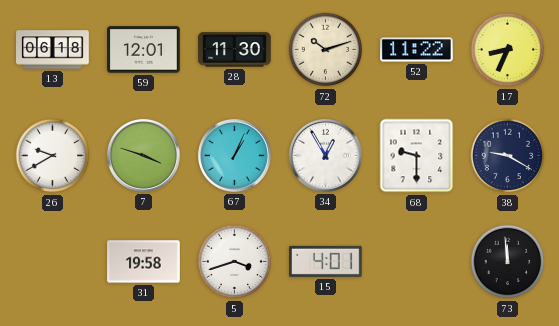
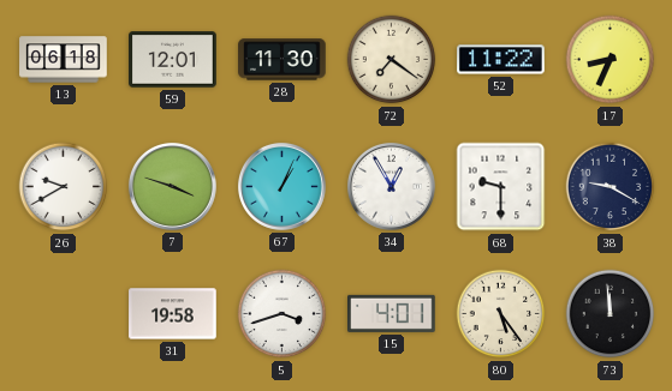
72: 10:12 -> 7:21
80: none -> 5:24
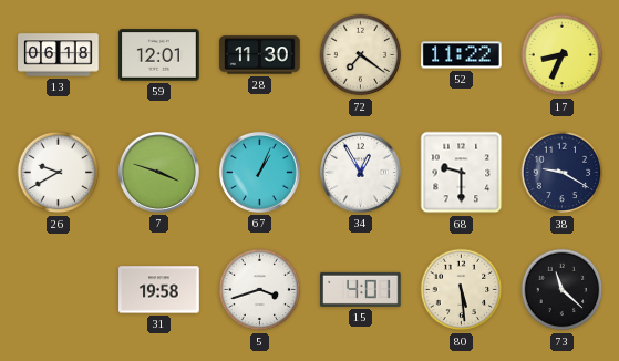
80: 5:24 -> 5:29
73: 11:59 -> 11:22
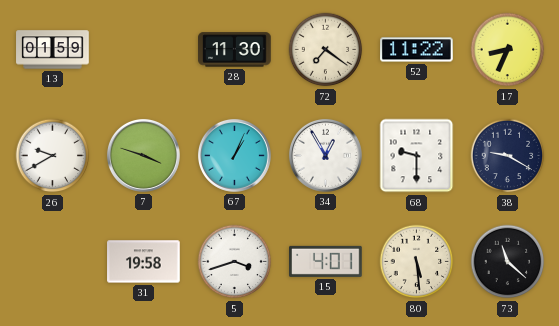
13: 06:18 -> 01:59
59: 12:01 -> none
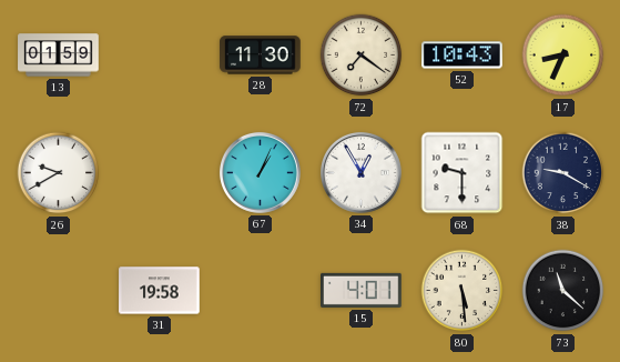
52: 11:22 -> 10:43
7: 3:48 -> none
5: 3:42 -> none
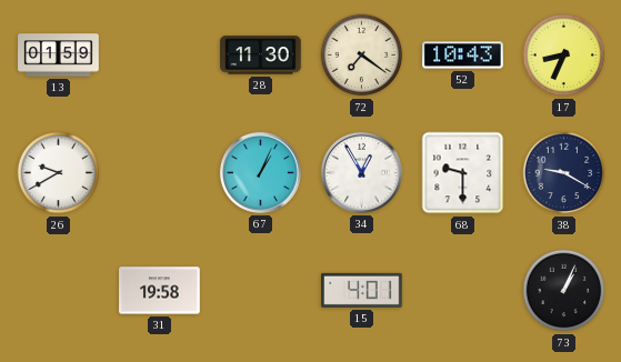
80: 5:29 -> none
73: 11:22 -> 1:04
